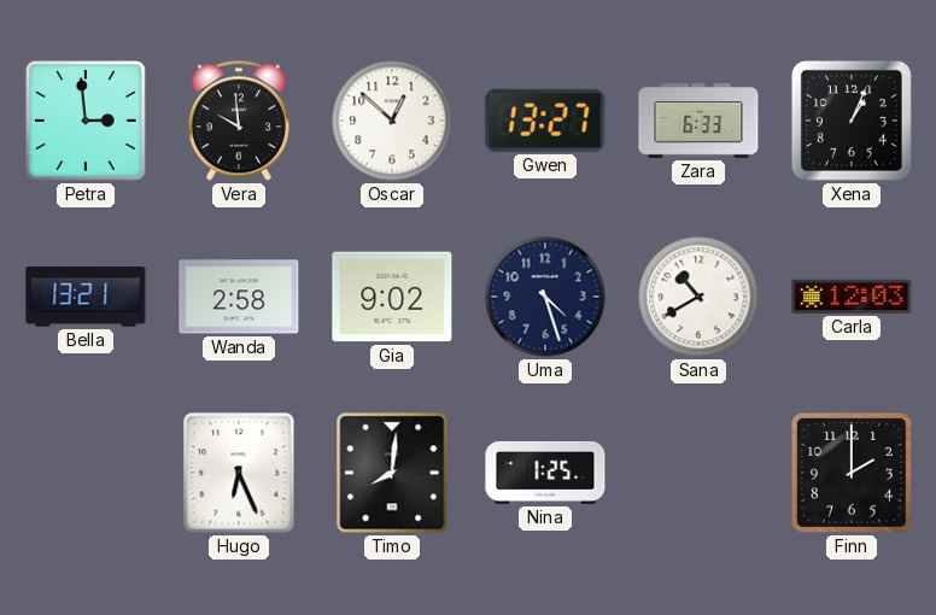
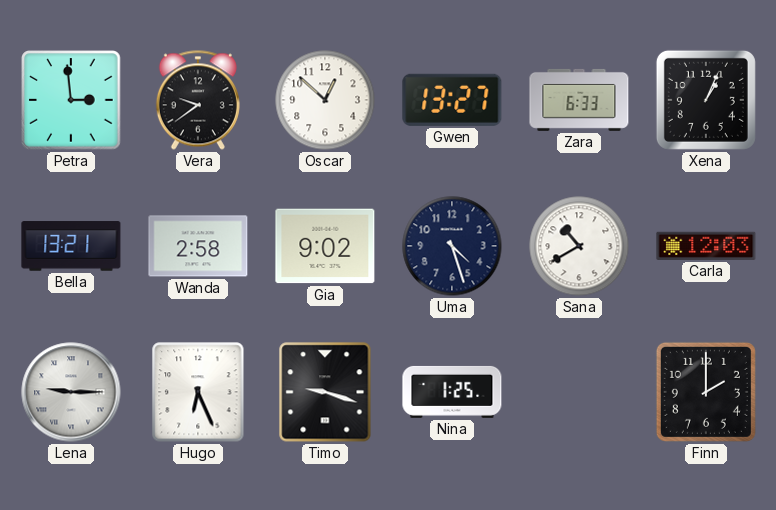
Vera: 9:59 -> 9:39
Lena: none -> 9:15
Timo: 8:01 -> 9:18
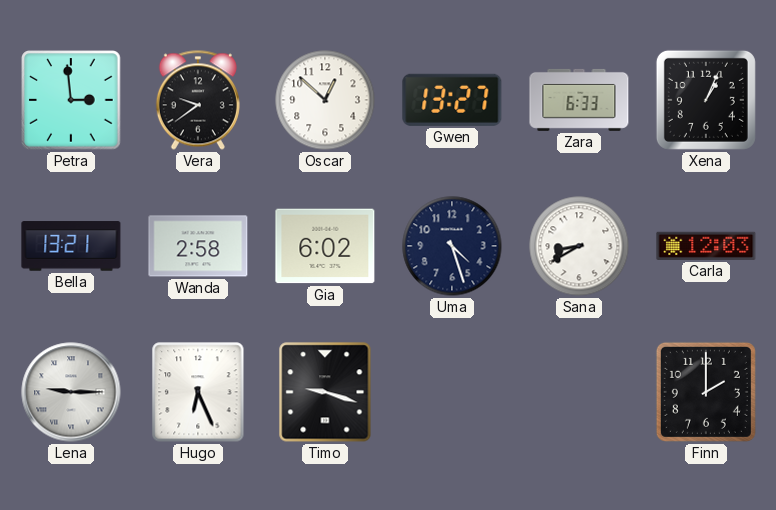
Gia: 9:02 -> 6:02
Sana: 10:40 -> 8:40
Nina: 1:25 -> none
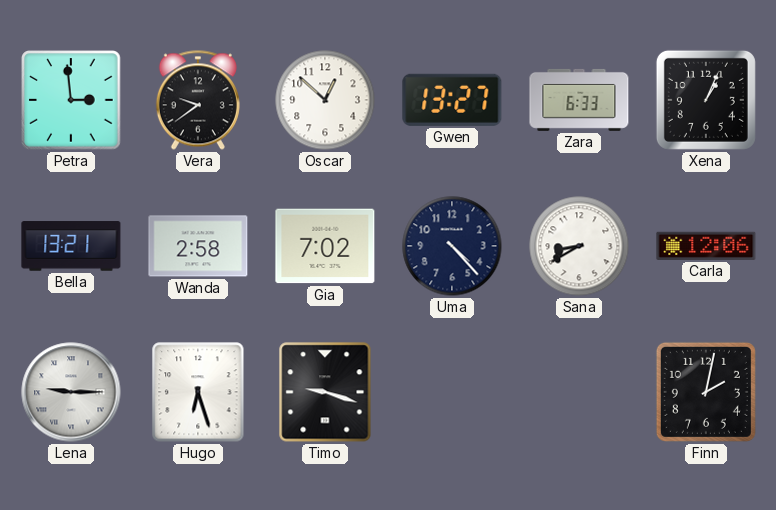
Gia: 6:02 -> 7:02
Uma: 4:27 -> 4:23
Carla: 12:03 -> 12:06
Hugo: 6:26 -> 6:27
Finn: 2:00 -> 2:02
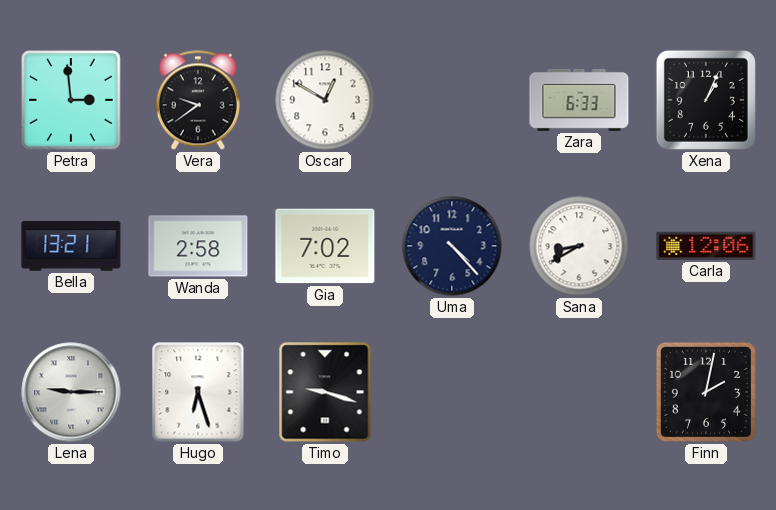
Oscar: 12:52 -> 12:50
Gwen: 13:27 -> none
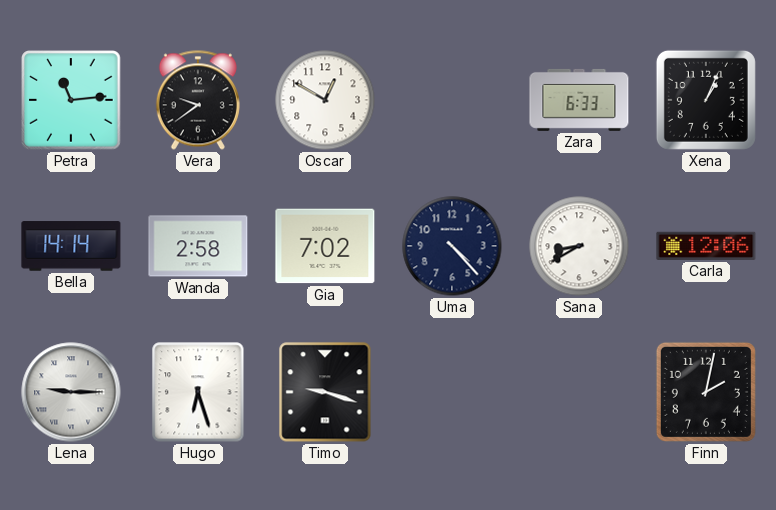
Petra: 2:59 -> 11:14
Bella: 13:21 -> 14:14
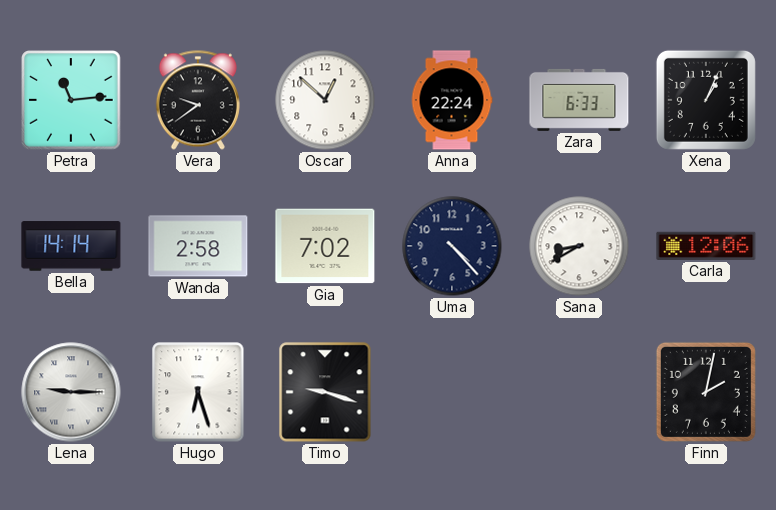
Oscar: 12:50 -> 12:52
Anna: none -> 22:24
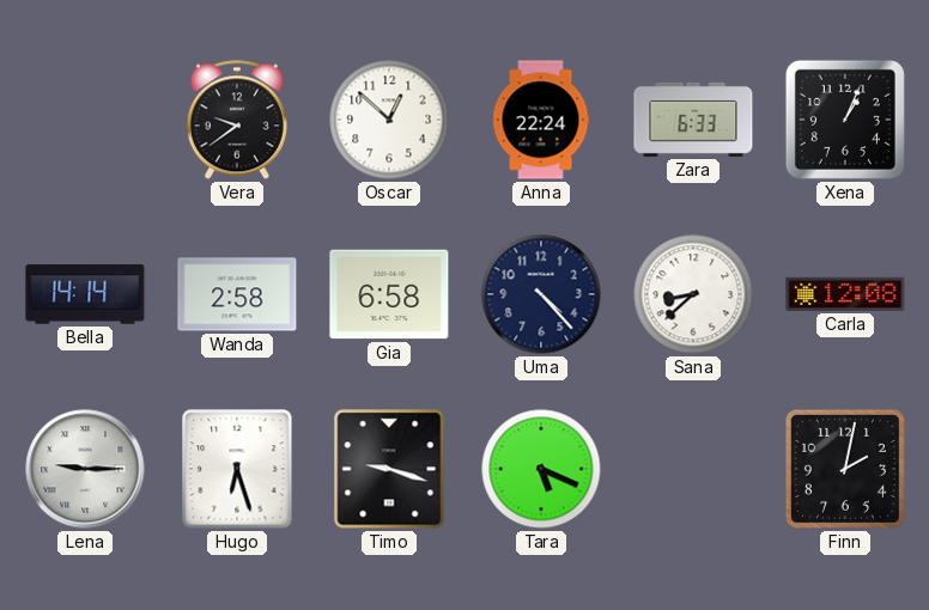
Petra: 11:14 -> none
Gia: 7:02 -> 6:58
Sana: 8:40 -> 8:38
Carla: 12:06 -> 12:08
Tara: none -> 5:19
